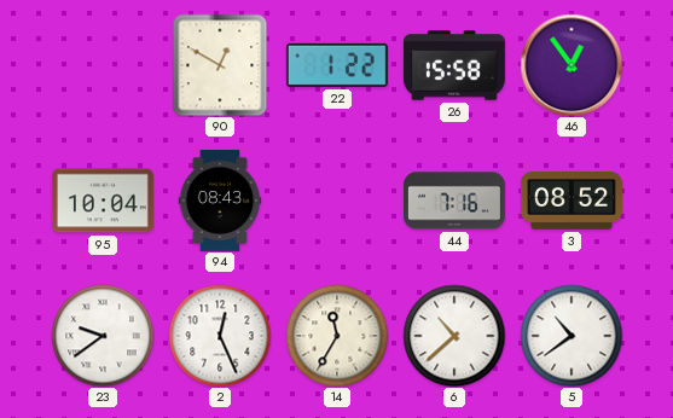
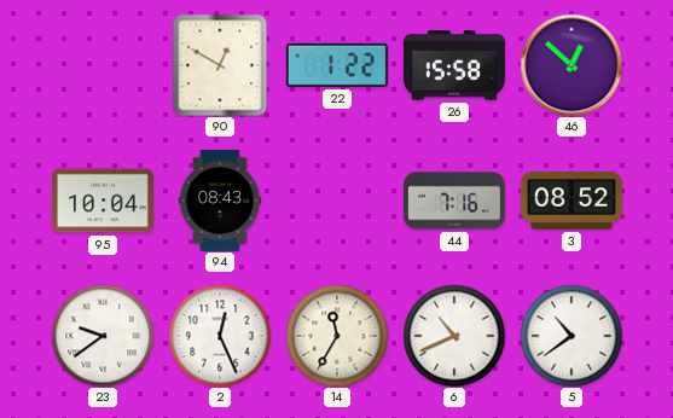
46: 12:54 -> 12:52
6: 10:38 -> 10:41
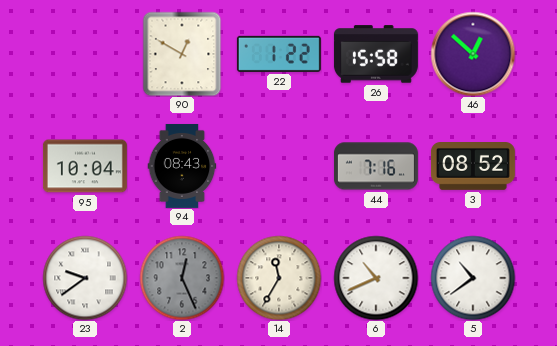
2 dial: white -> grey
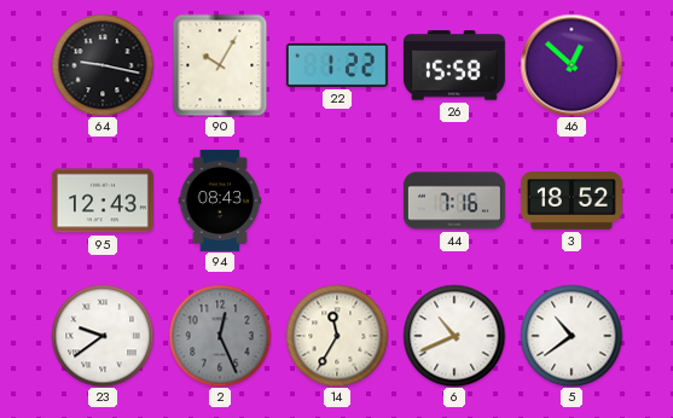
64: none -> 9:17
90: 12:50 -> 10:05
95: 10:04 -> 12:43
3: 08:52 -> 18:52
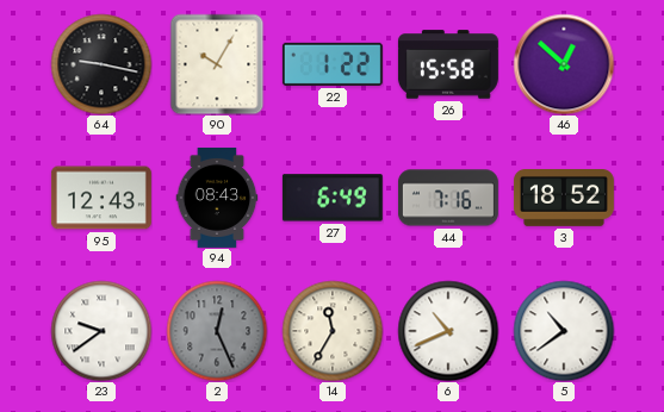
27: none -> 6:49
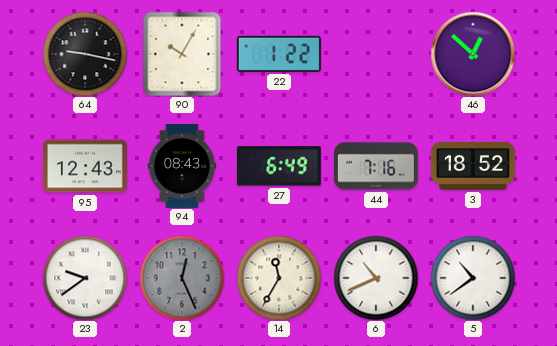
26: 15:58 -> none
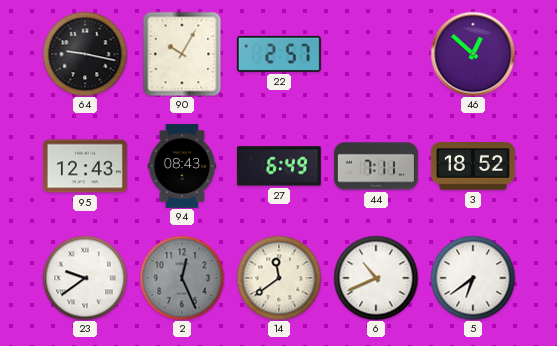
22: 1:22 -> 2:57
44: 7:16 -> 7:11
14: 11:35 -> 11:39
5: 10:39 -> 6:39
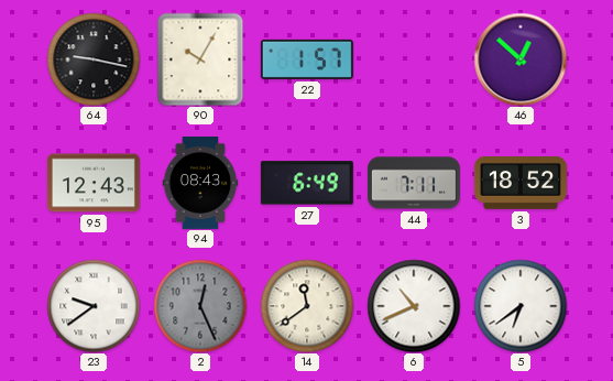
22: 2:57 -> 1:57
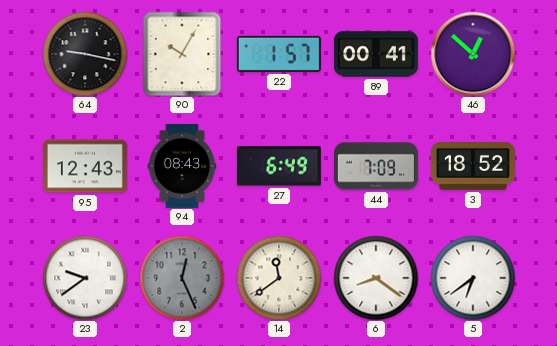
89: none -> 00:41
44: 7:11 -> 7:09
6: 10:41 -> 8:21
